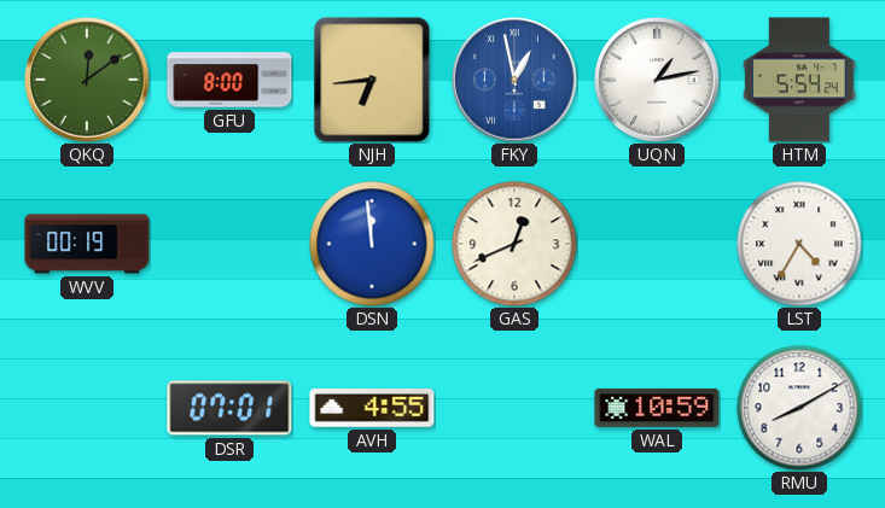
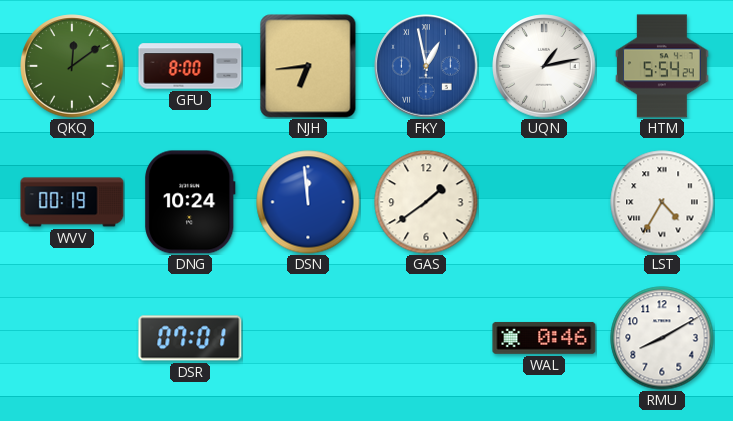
DNG: none -> 10:24
GAS: 12:41 -> 1:39
AVH: 4:55 -> none
WAL: 10:59 -> 0:46
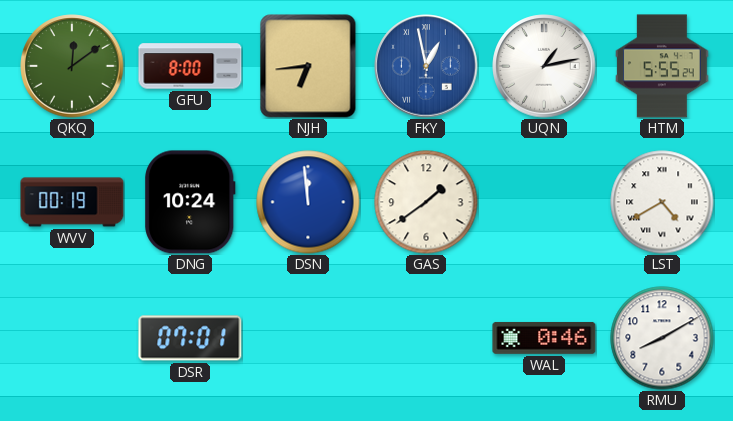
HTM: 5:54 -> 5:55
LST: 4:35 -> 4:40
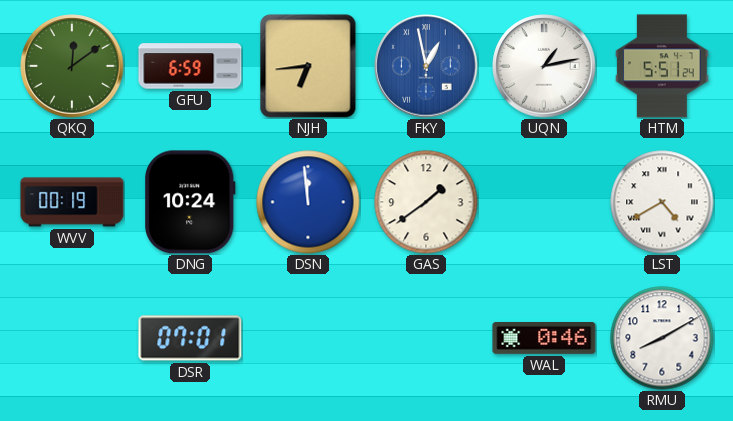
GFU: 8:00 -> 6:59
HTM: 5:55 -> 5:51
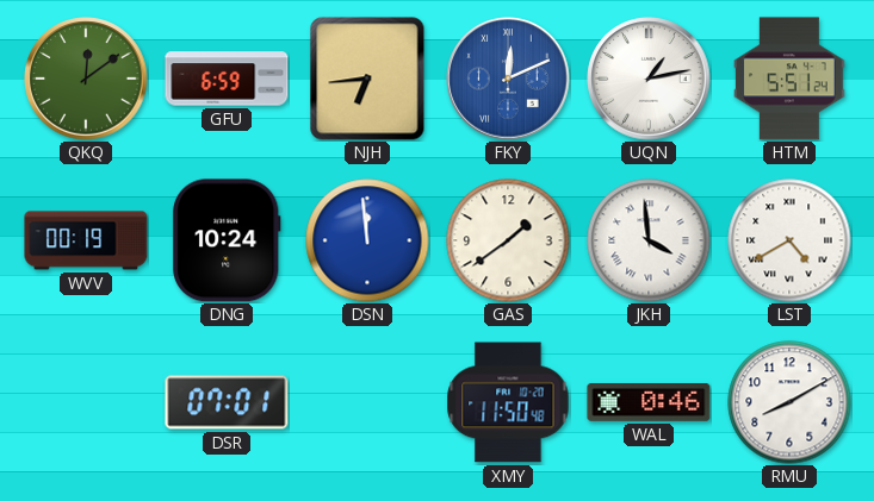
FKY: 12:58 -> 12:11
JKH: none -> 3:59
XMY: none -> 11:50
